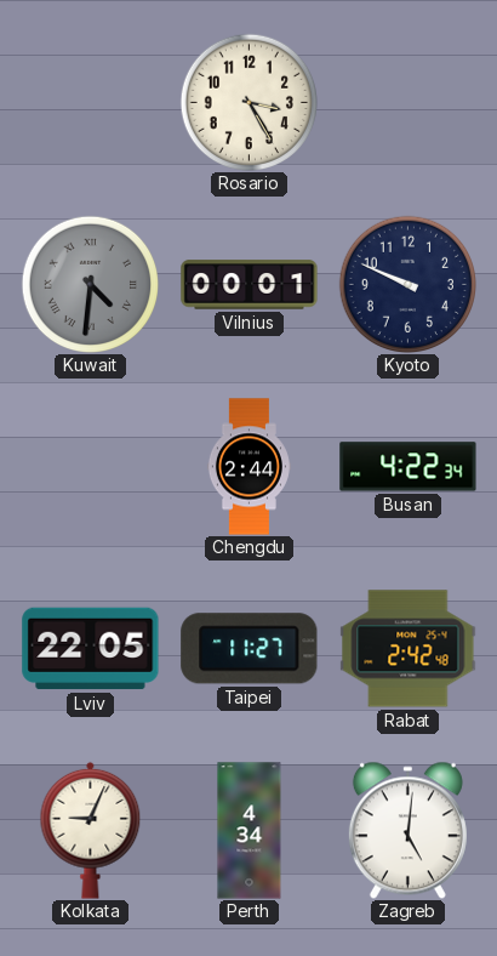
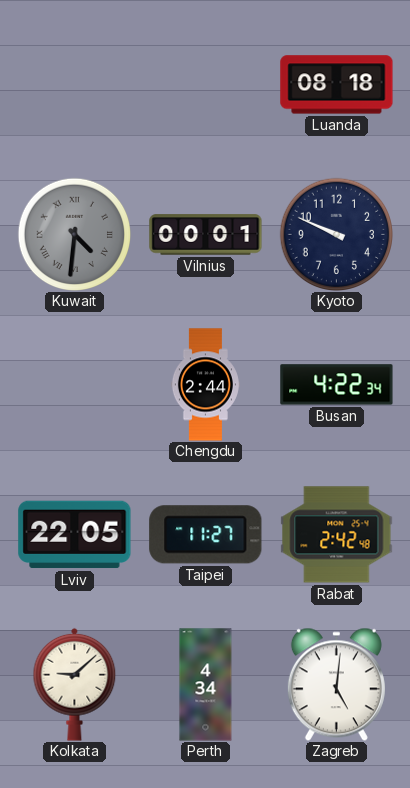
Rosario: 3:25 -> none
Luanda: none -> 08:18
Kolkata: 9:04 -> 9:08
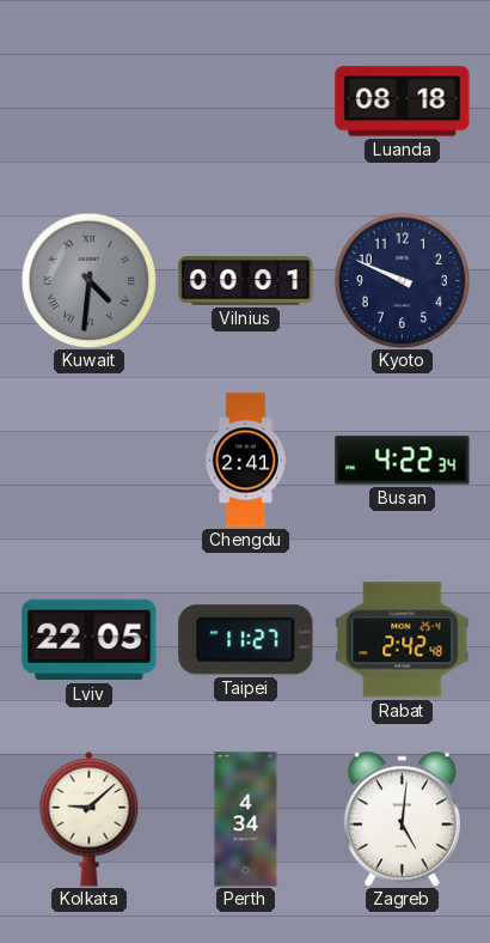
Chengdu: 2:44 -> 2:41
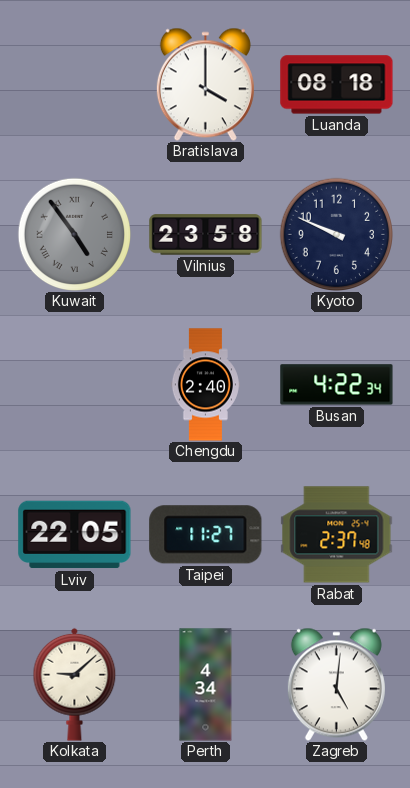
Bratislava: none -> 4:00
Kuwait: 4:31 -> 4:54
Vilnius: 00:01 -> 23:58
Chengdu: 2:41 -> 2:40
Rabat: 2:42 -> 2:37
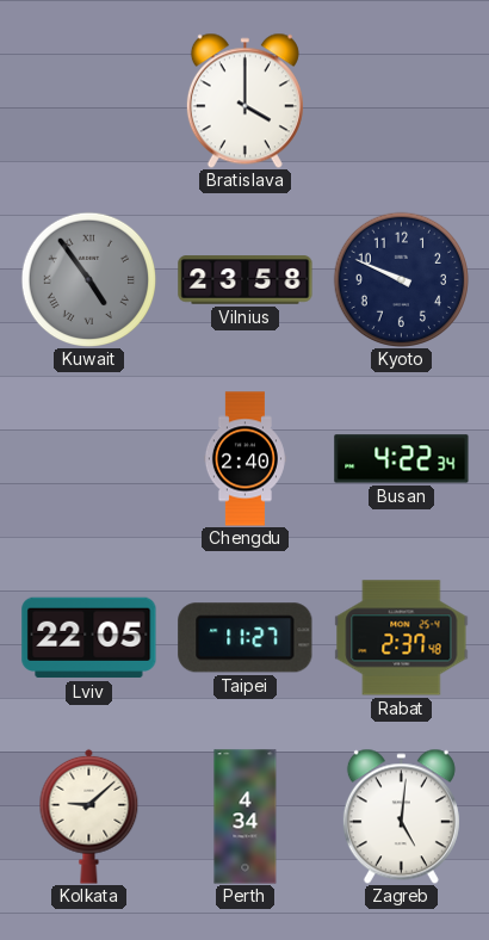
Luanda: 08:18 -> none
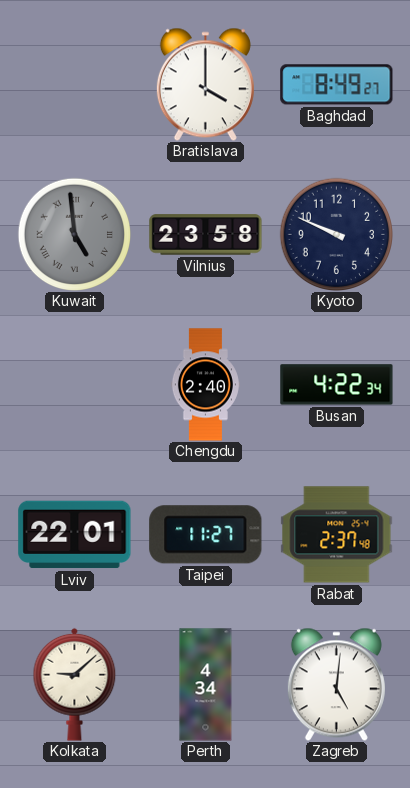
Baghdad: none -> 8:49
Kuwait: 4:54 -> 4:59
Lviv: 22:05 -> 22:01
